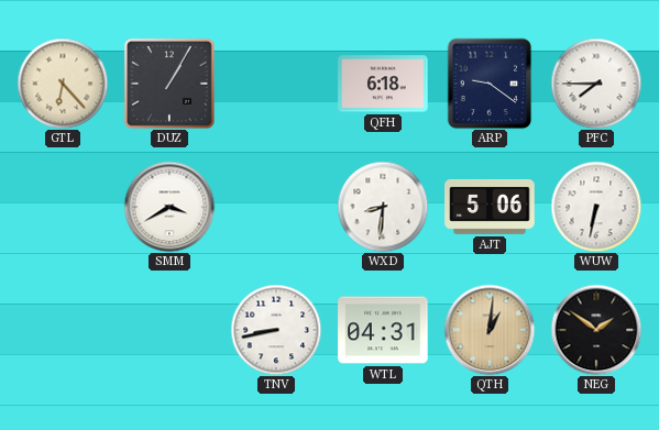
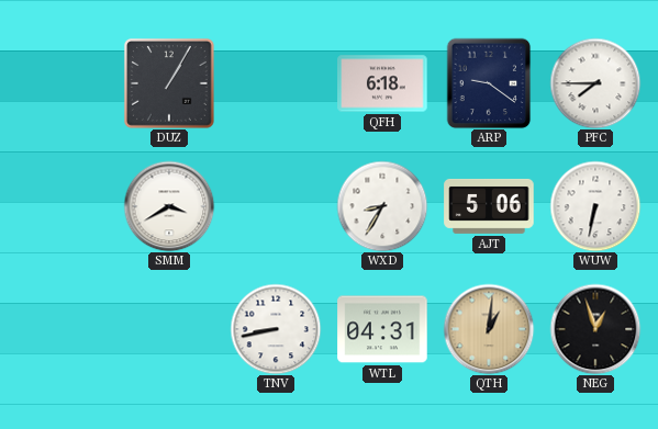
GTL: 6:23 -> none
WXD: 8:31 -> 8:35
NEG: 1:51 -> 12:57
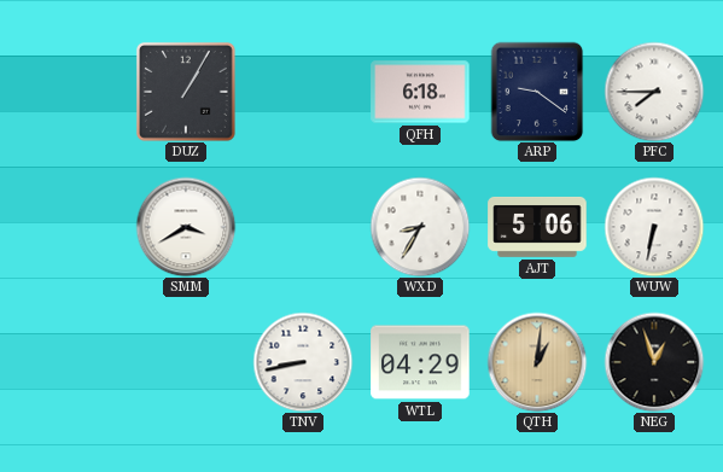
WTL: 04:31 -> 04:29
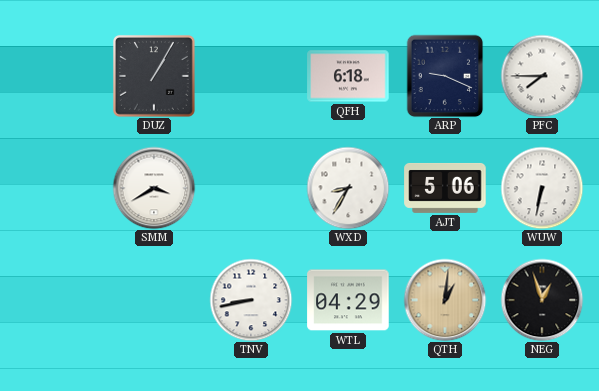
ARP: 9:21 -> 9:19
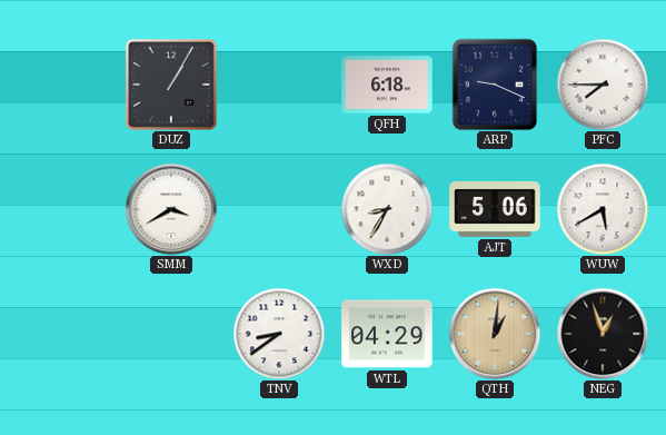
WUW: 6:32 -> 5:40
TNV: 8:43 -> 8:39
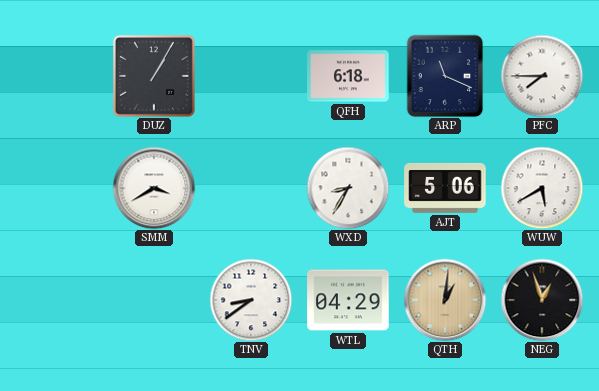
ARP: 9:19 -> 11:19
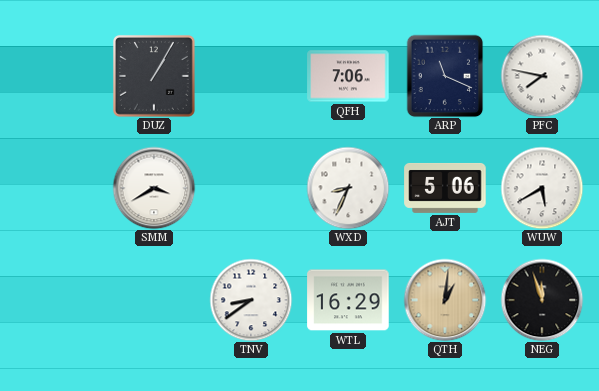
QFH: 6:18 -> 7:06
PFC: 7:45 -> 7:47
WXD: 8:35 -> 8:34
WTL: 04:29 -> 16:29
NEG: 12:57 -> 11:57
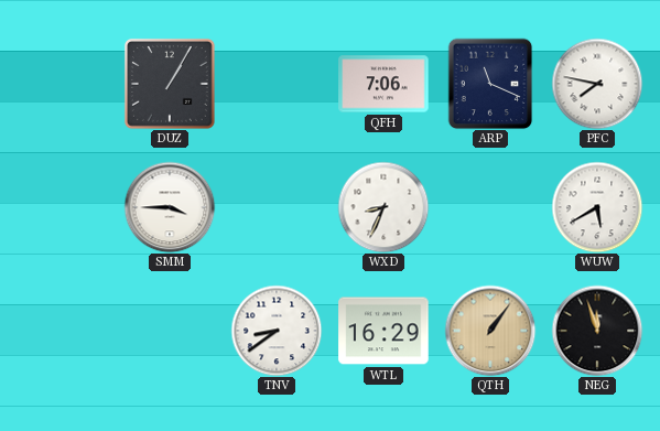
SMM: 3:40 -> 3:45
AJT: 5:06 -> none
QTH: 1:01 -> 1:06
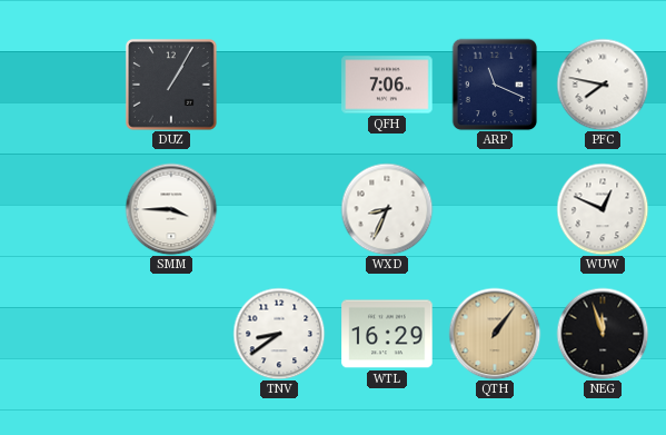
WUW: 5:40 -> 12:49
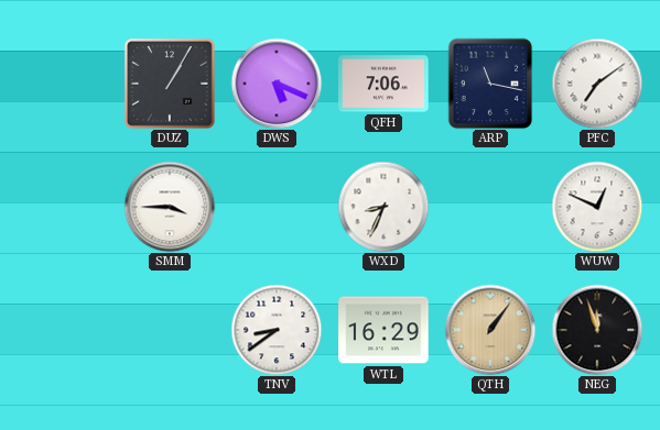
DWS: none -> 5:19
ARP: 11:19 -> 11:17
PFC: 7:47 -> 7:09
